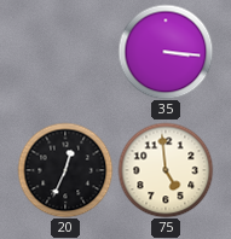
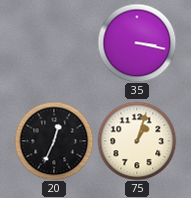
35: 3:16 -> 3:17
75: 4:59 -> 1:03
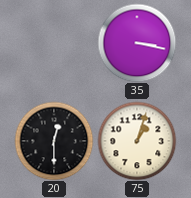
20: 12:34 -> 12:30
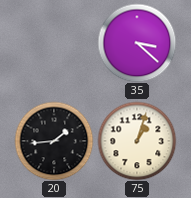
35: 3:17 -> 3:22
20: 12:30 -> 1:44
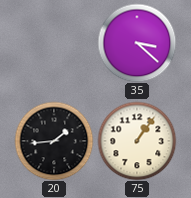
75: 1:03 -> 1:06
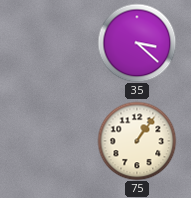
20: 1:44 -> none
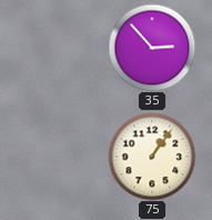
35: 3:22 -> 2:53
